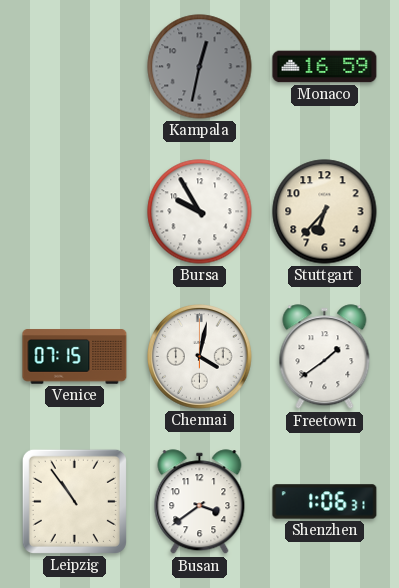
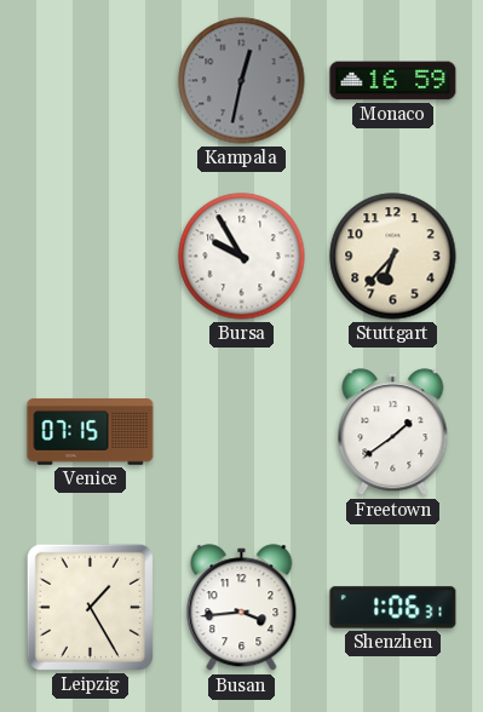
Chennai: 4:02 -> none
Leipzig: 10:54 -> 1:25
Busan: 3:39 -> 3:44
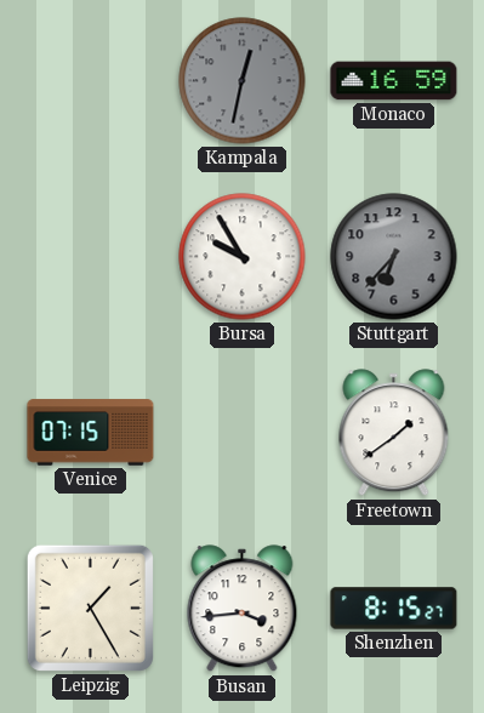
Stuttgart dial: cream -> grey
Shenzhen: 1:06 -> 8:15
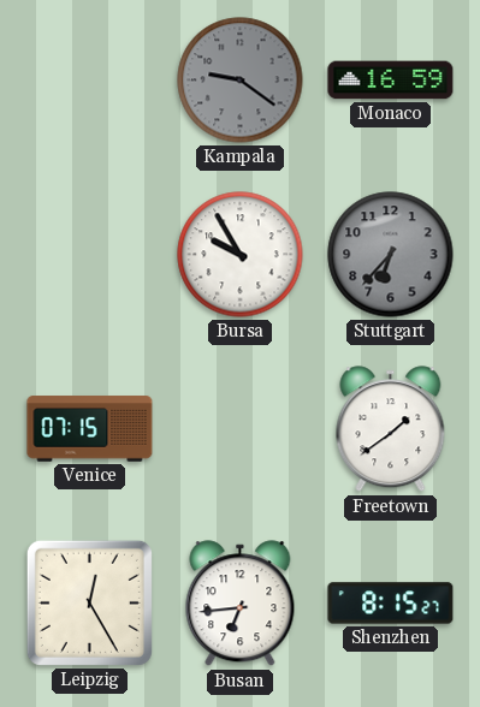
Kampala: 12:32 -> 9:21
Leipzig: 1:25 -> 12:25
Busan: 3:44 -> 6:44
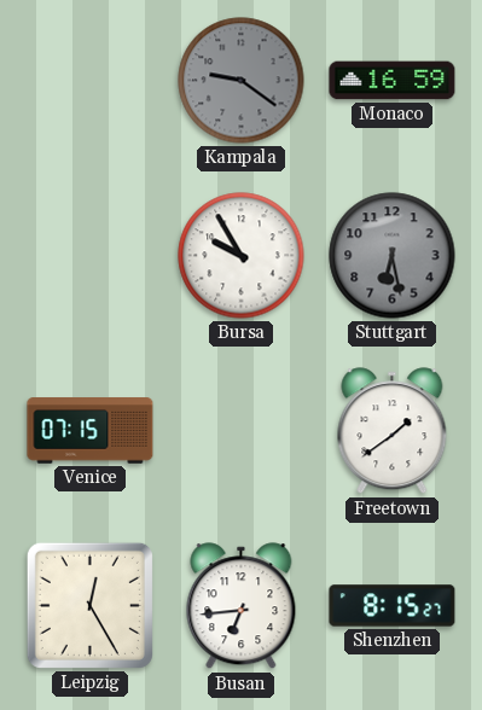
Stuttgart: 6:37 -> 6:28
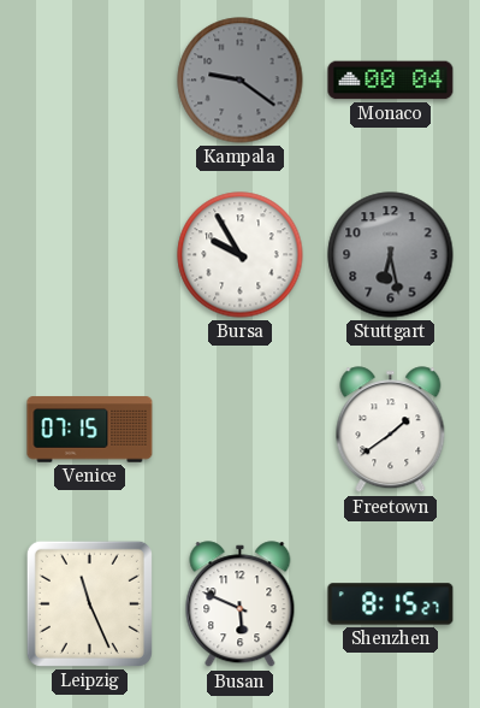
Monaco: 16:59 -> 00:04
Leipzig: 12:25 -> 11:26
Busan: 6:44 -> 5:49
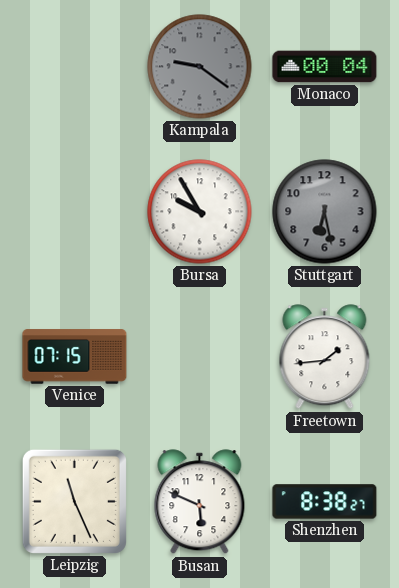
Freetown: 1:39 -> 1:44
Shenzhen: 8:15 -> 8:38
